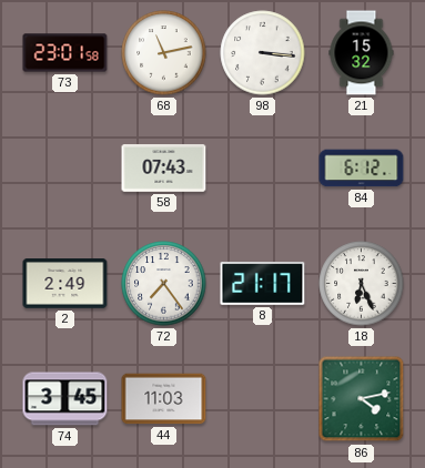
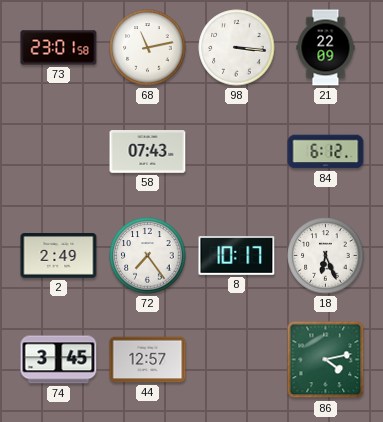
21: 15:32 -> 22:09
8: 21:17 -> 10:17
44: 11:03 -> 12:57
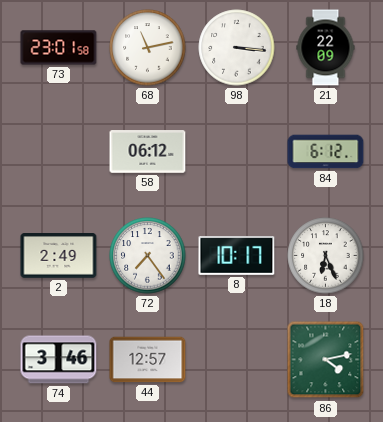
58: 07:43 -> 06:12
74: 3:45 -> 3:46
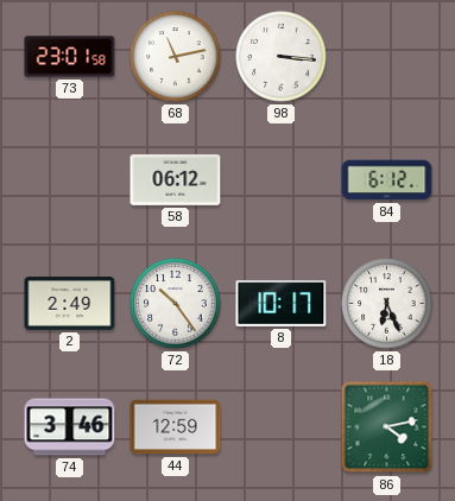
21: 22:09 -> none
72: 7:24 -> 10:24
44: 12:57 -> 12:59
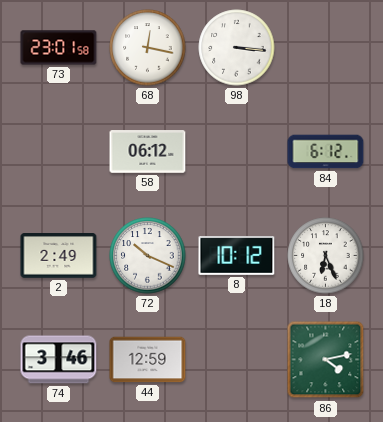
68: 11:13 -> 12:17
72: 10:24 -> 10:19
8: 10:17 -> 10:12
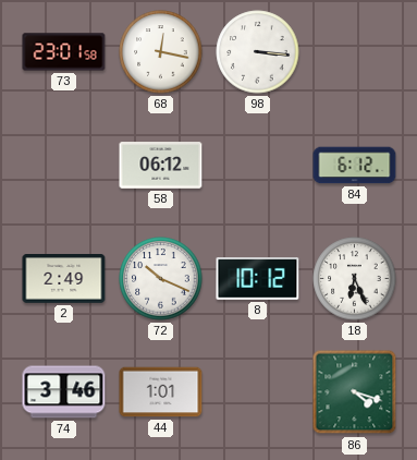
44: 12:59 -> 1:01
86: 4:13 -> 4:18
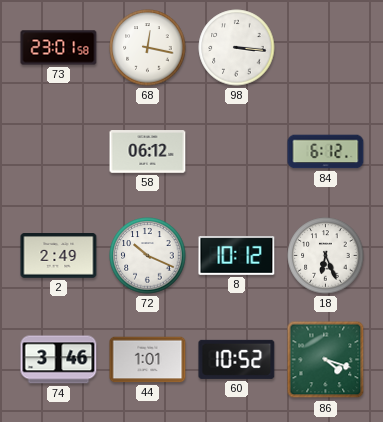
60: none -> 10:52
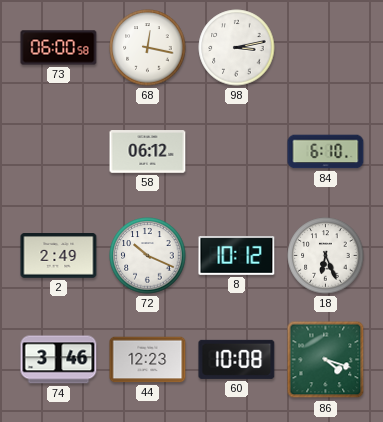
73: 23:01 -> 06:00
98: 3:16 -> 3:13
84: 6:12 -> 6:10
44: 1:01 -> 12:23
60: 10:52 -> 10:08
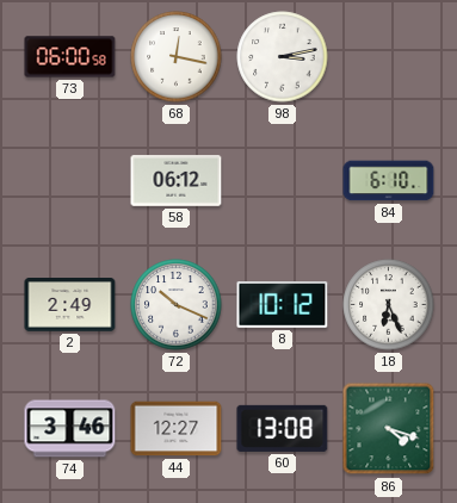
44: 12:23 -> 12:27
60: 10:08 -> 13:08
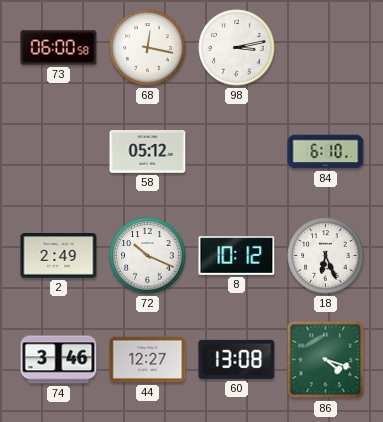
58: 06:12 -> 05:12
